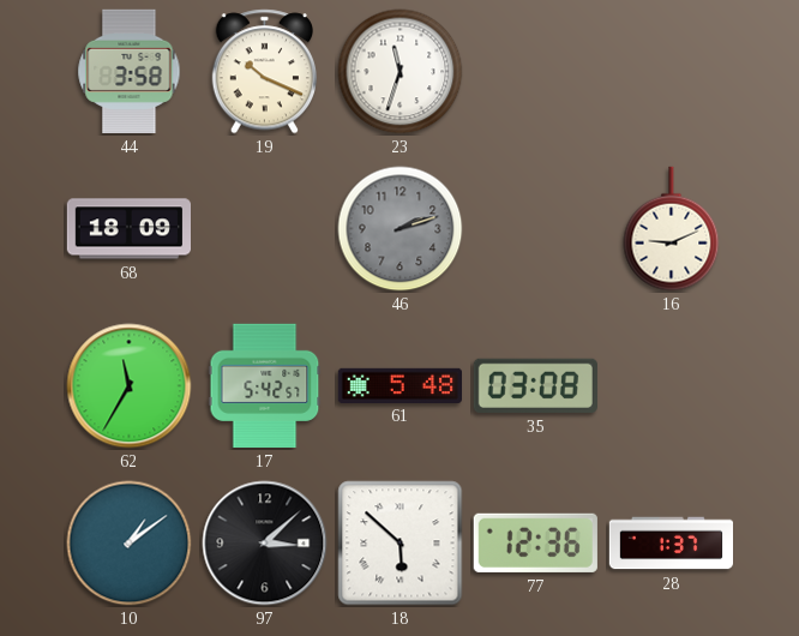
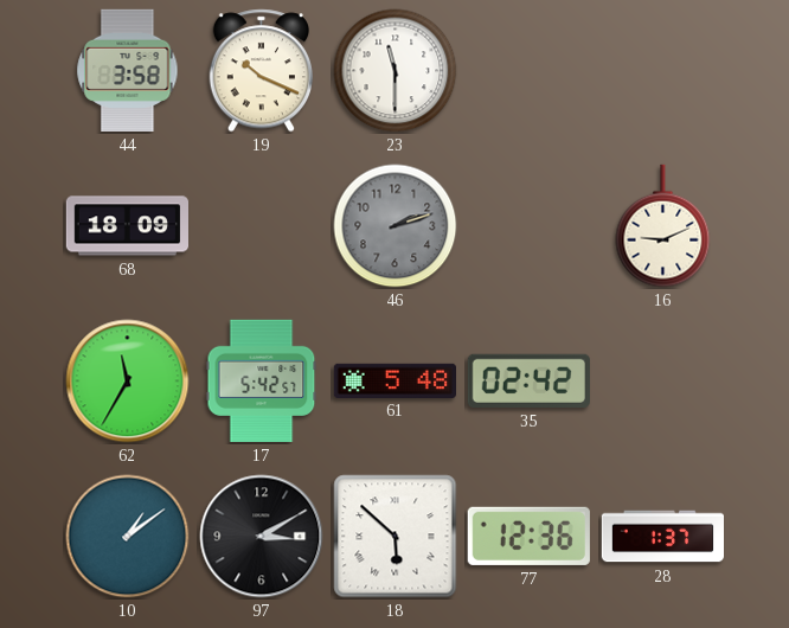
23: 11:33 -> 11:30
35: 03:08 -> 02:42
97: 3:08 -> 3:10
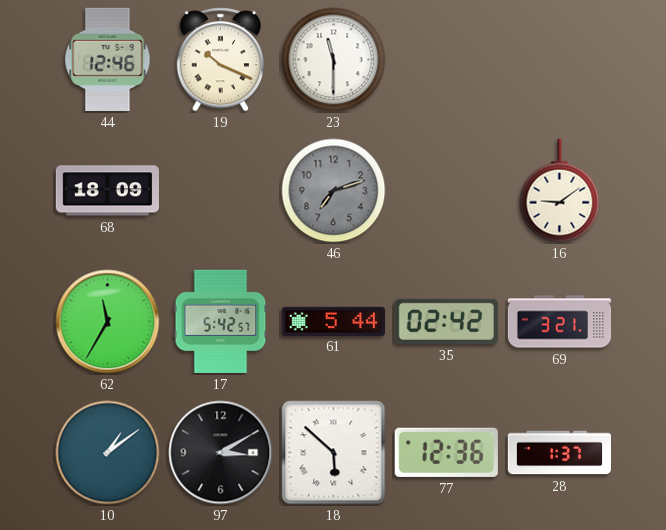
44: 3:58 -> 12:46
46: 2:12 -> 7:12
16: 9:11 -> 9:09
61: 5:48 -> 5:44
69: none -> 3:21
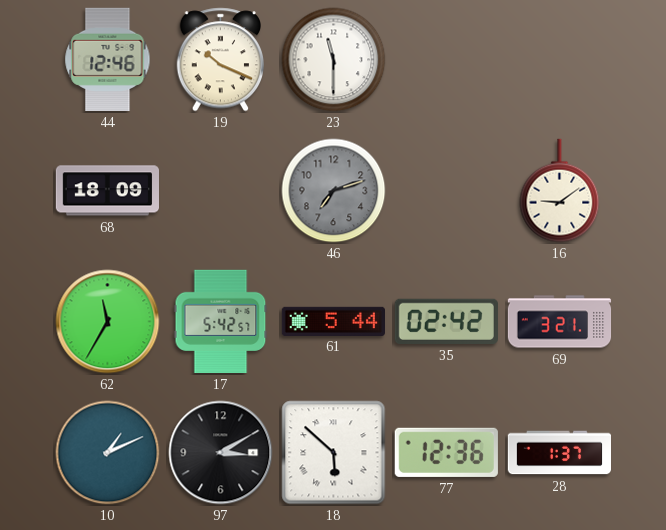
10: 1:09 -> 1:11
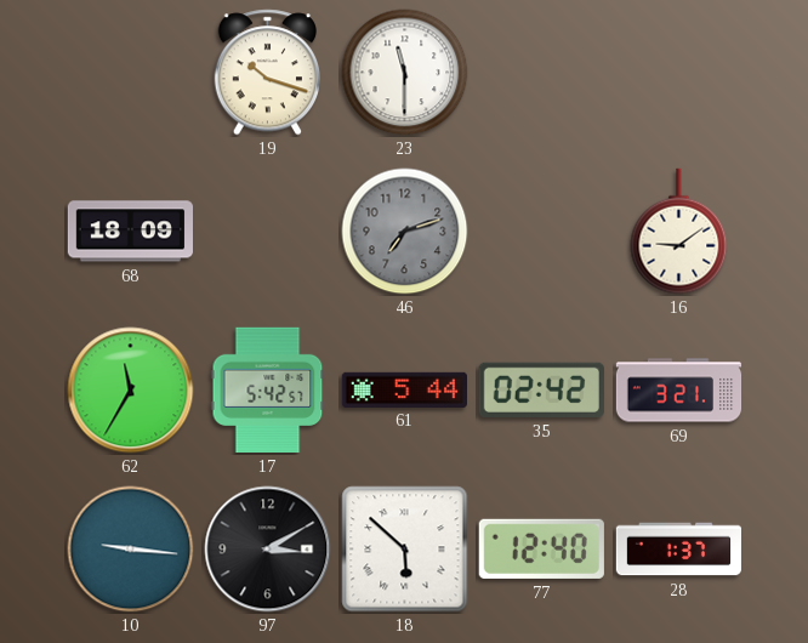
44: 12:46 -> none
19: 10:19 -> 10:18
10: 1:11 -> 9:16
77: 12:36 -> 12:40
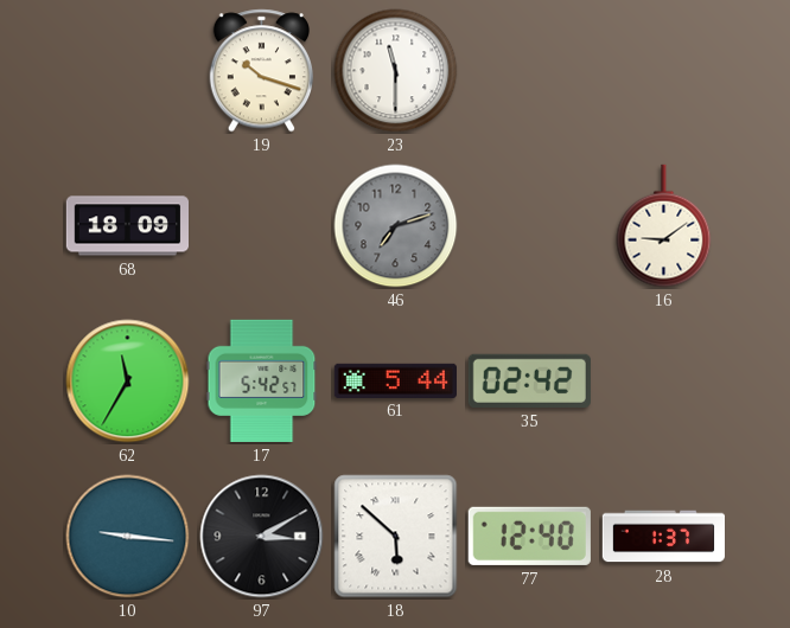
69: 3:21 -> none
